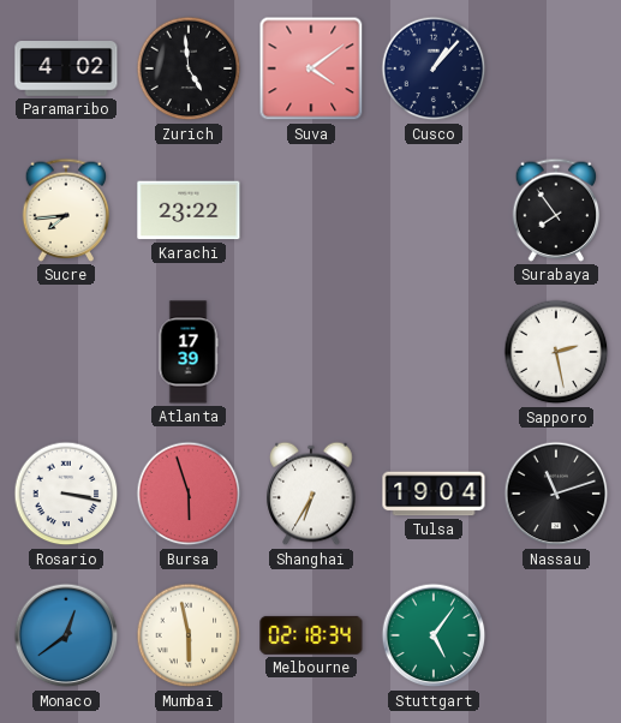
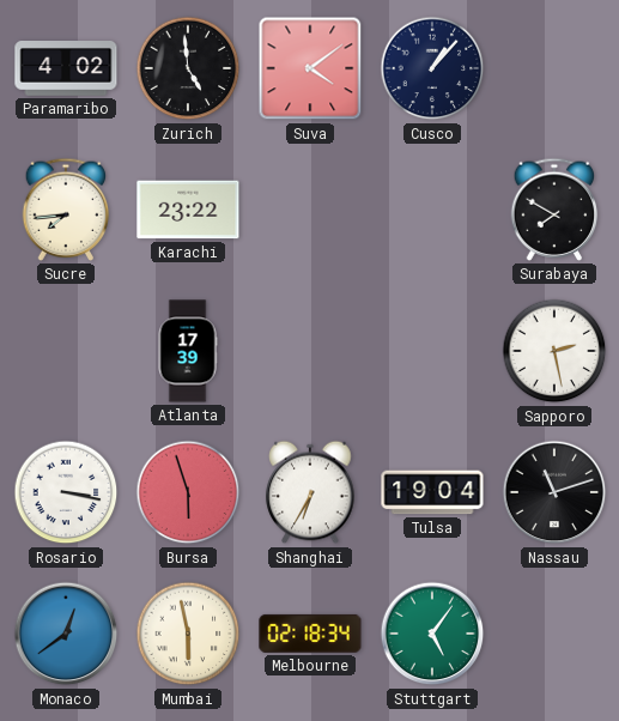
Surabaya: 7:54 -> 7:50
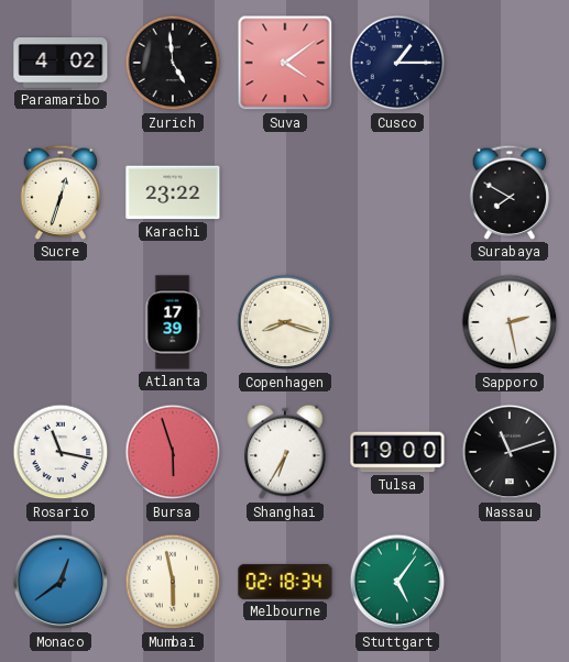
Cusco: 1:07 -> 1:15
Sucre: 7:44 -> 12:33
Copenhagen: none -> 8:18
Rosario: 3:17 -> 11:17
Tulsa: 19:04 -> 19:00
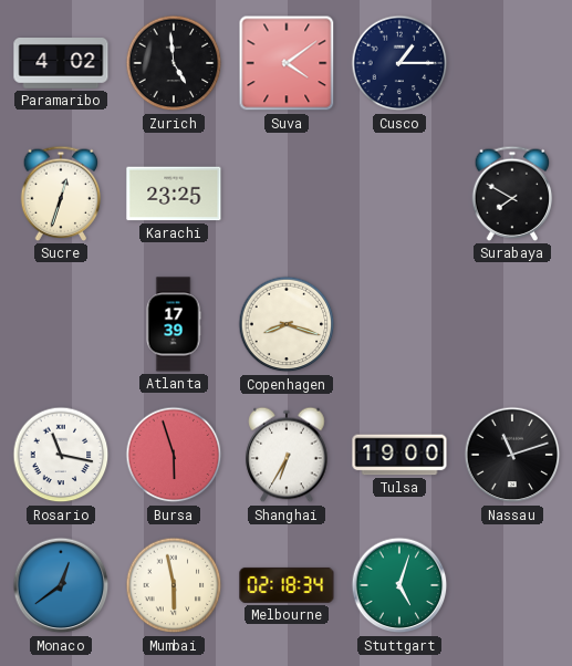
Karachi: 23:22 -> 23:25
Sapporo: 2:28 -> none
Stuttgart: 5:06 -> 5:03
